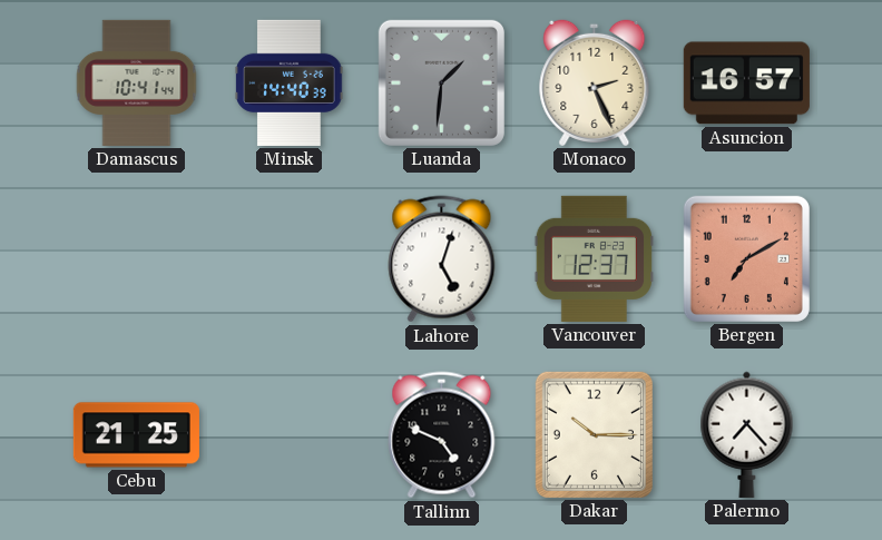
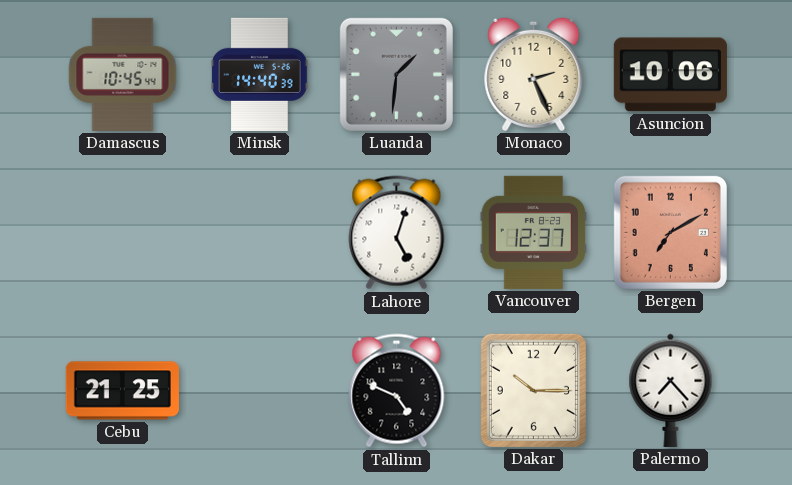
Damascus: 10:41 -> 10:45
Asuncion: 16:57 -> 10:06
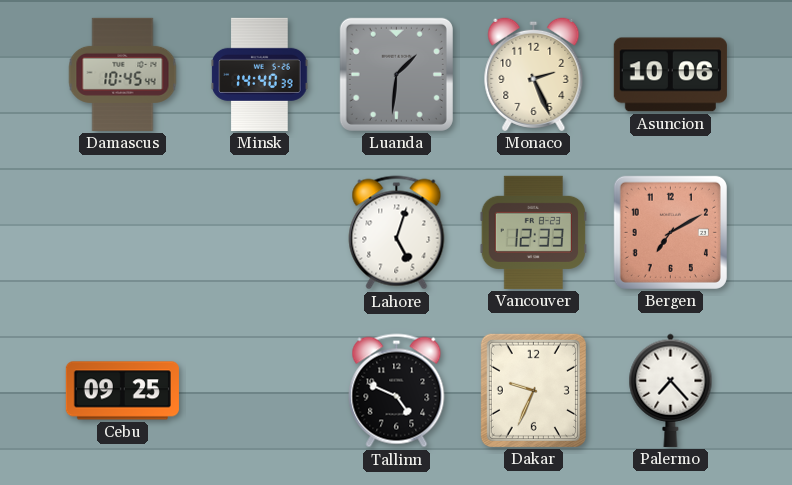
Vancouver: 12:37 -> 12:33
Cebu: 21:25 -> 09:25
Dakar: 10:15 -> 9:34
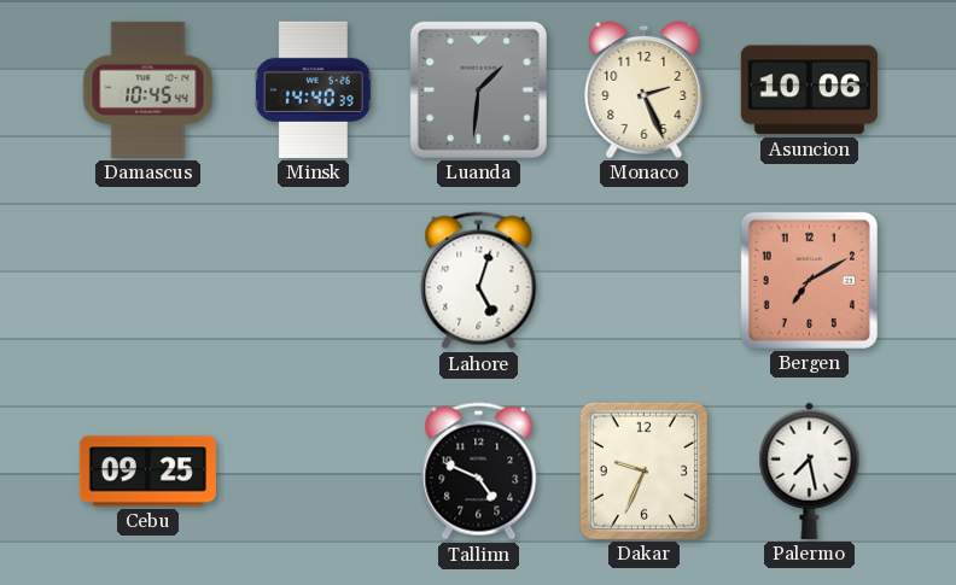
Vancouver: 12:33 -> none
Palermo: 7:23 -> 7:28
